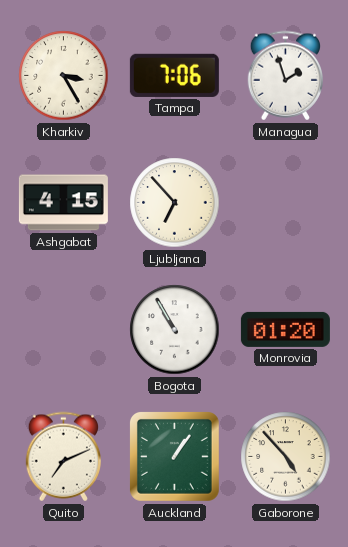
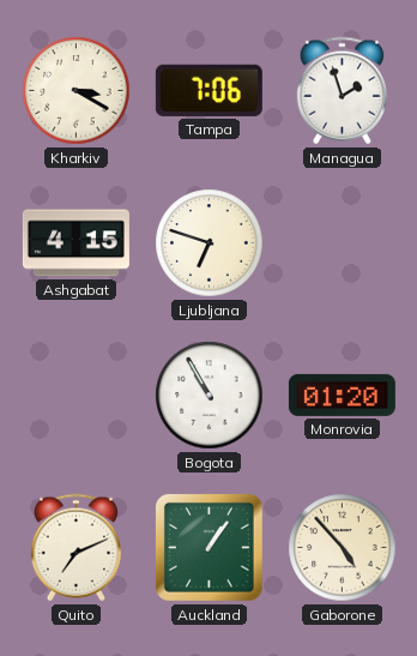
Kharkiv: 3:25 -> 3:20
Ljubljana: 6:53 -> 6:48
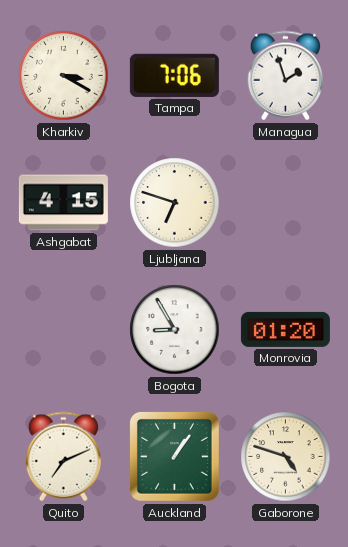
Bogota: 10:55 -> 8:55
Gaborone: 4:53 -> 4:48
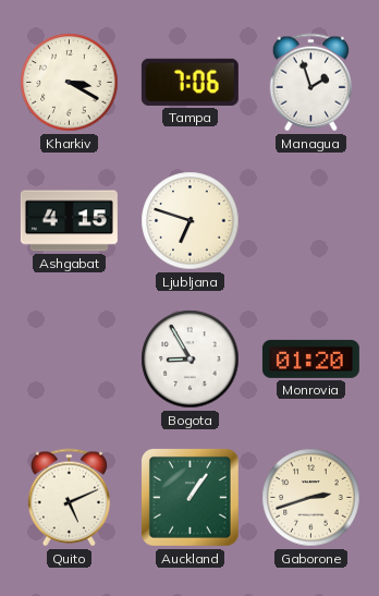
Quito: 7:11 -> 5:11
Gaborone: 4:48 -> 2:42
